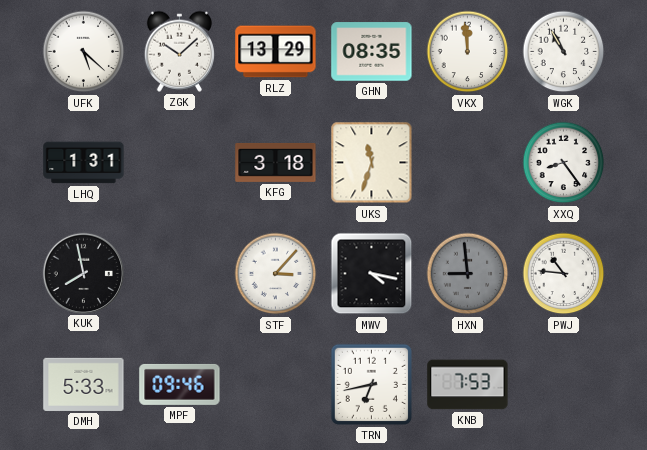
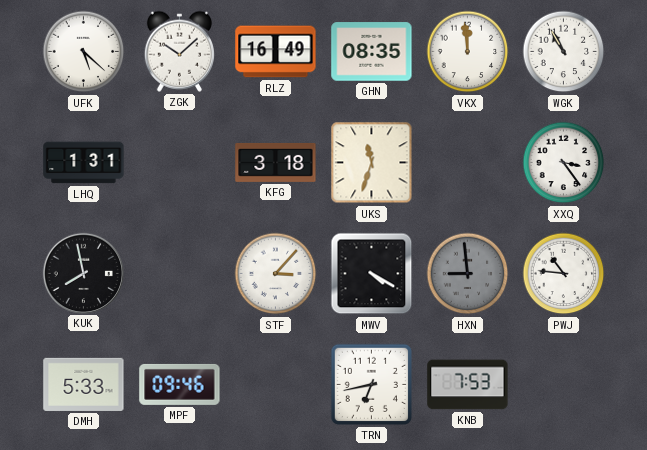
RLZ: 13:29 -> 16:49
XXQ: 8:24 -> 3:24
MWV: 4:17 -> 4:20
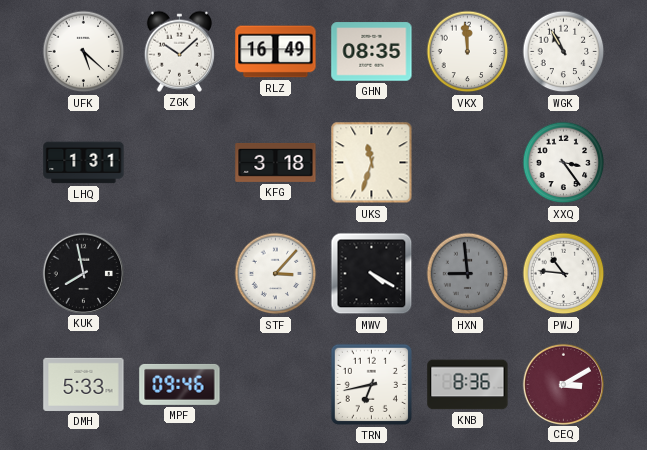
KNB: 7:53 -> 8:36
CEQ: none -> 3:10
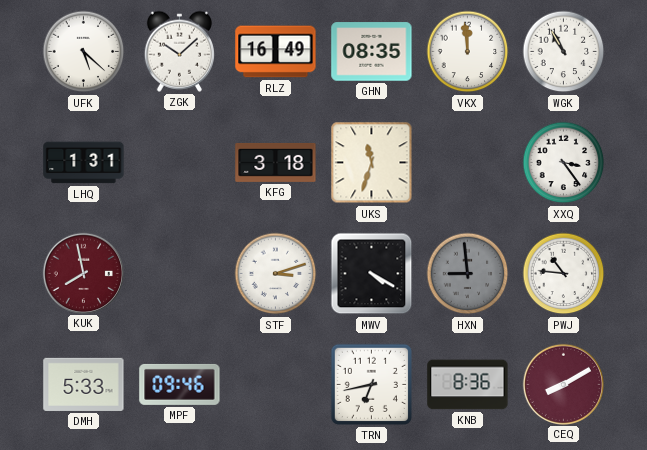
KUK dial: black -> burgundy
STF: 3:07 -> 3:12
CEQ: 3:10 -> 8:10
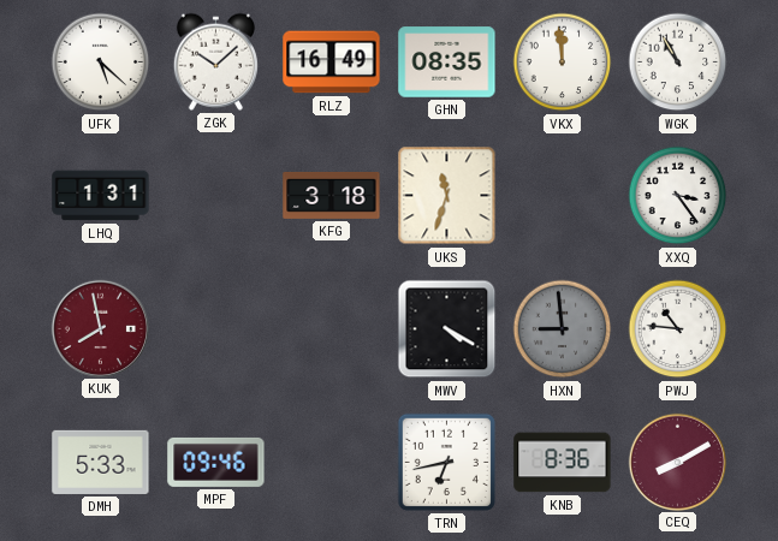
STF: 3:12 -> none
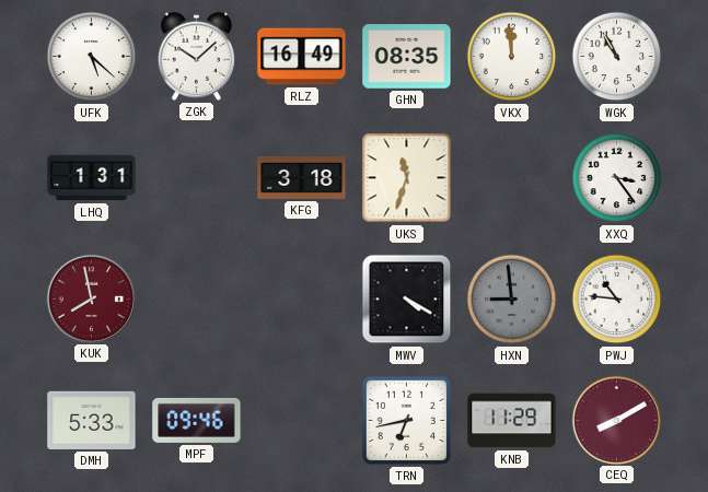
KNB: 8:36 -> 11:29
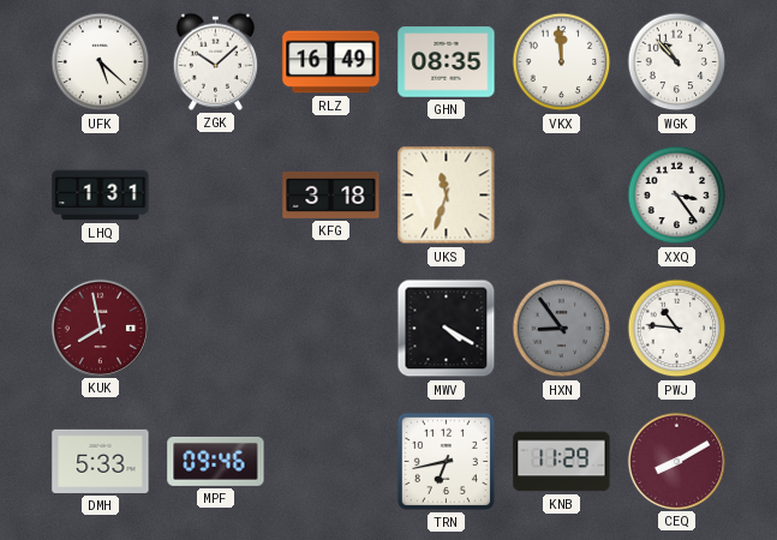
WGK: 10:55 -> 10:53
HXN: 8:59 -> 8:54
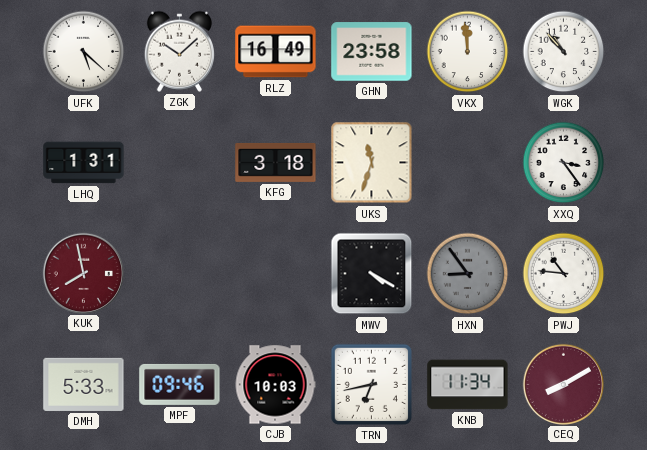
GHN: 08:35 -> 23:58
CJB: none -> 10:03
KNB: 11:29 -> 11:34
